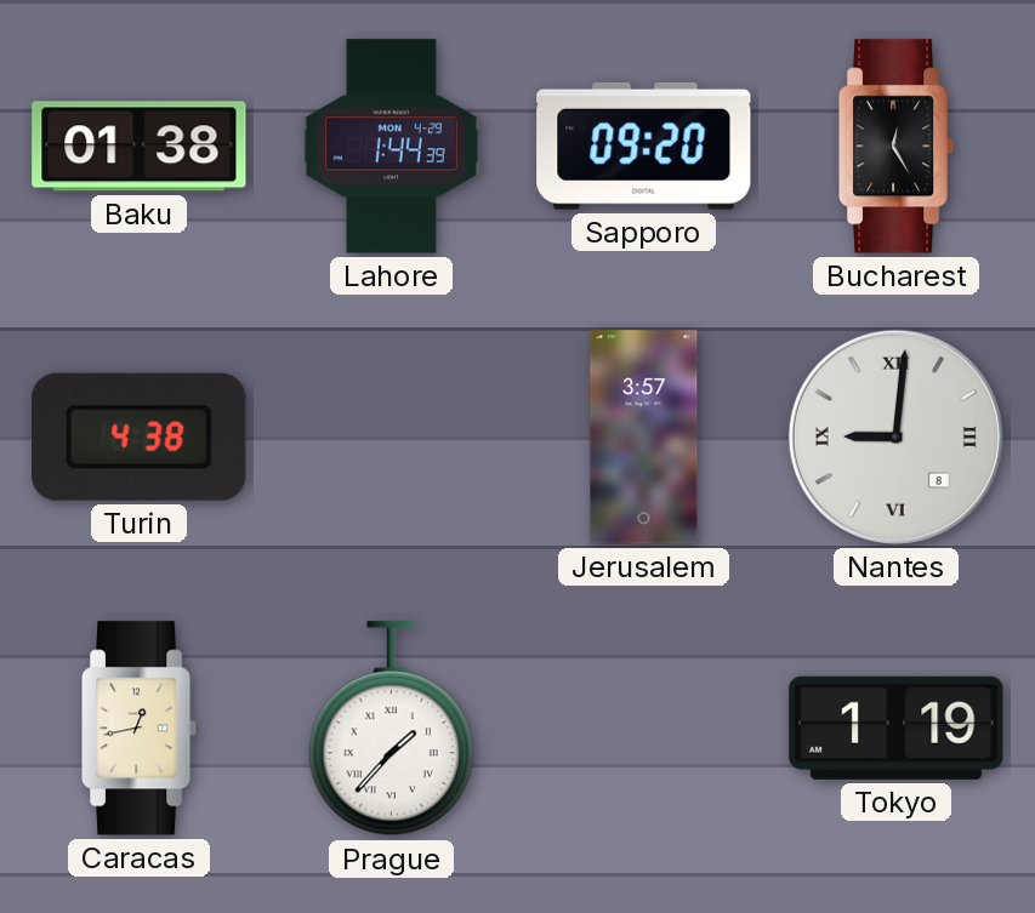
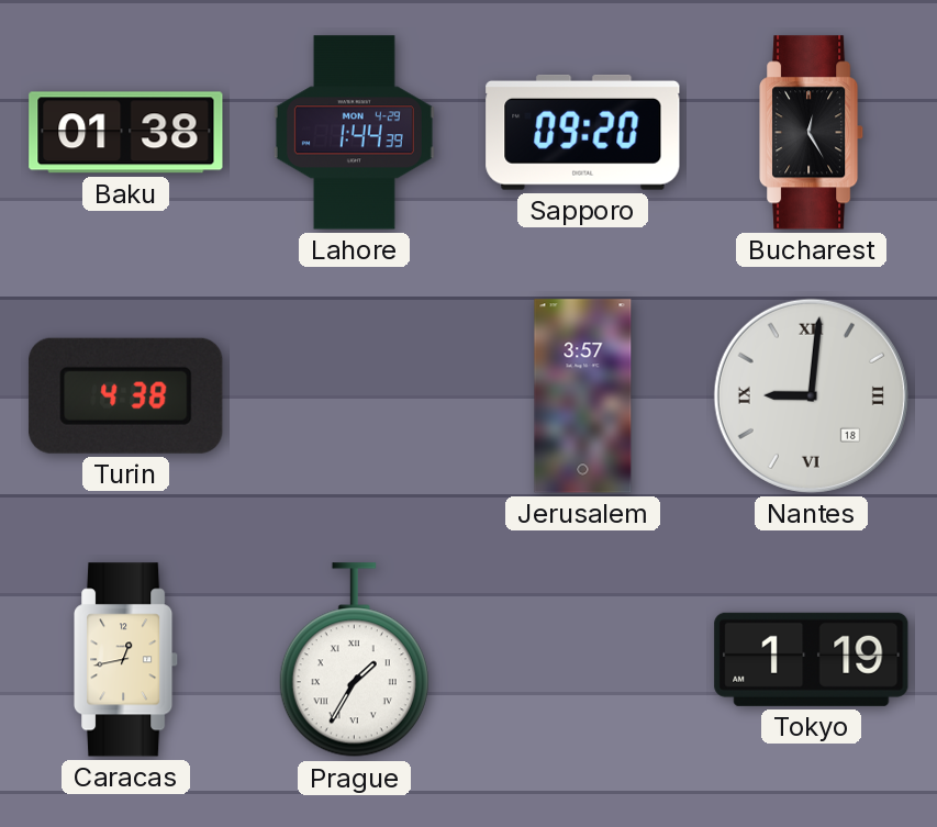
Nantes date: 8 -> 18
Prague: 1:37 -> 1:35
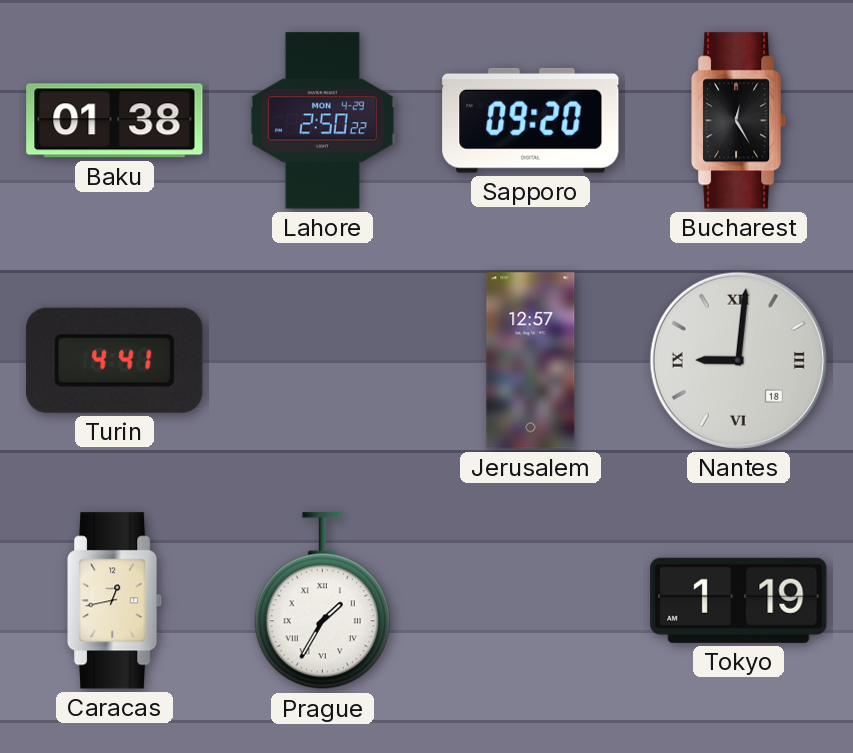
Lahore: 1:44 -> 2:50
Turin: 4:38 -> 4:41
Jerusalem: 3:57 -> 12:57
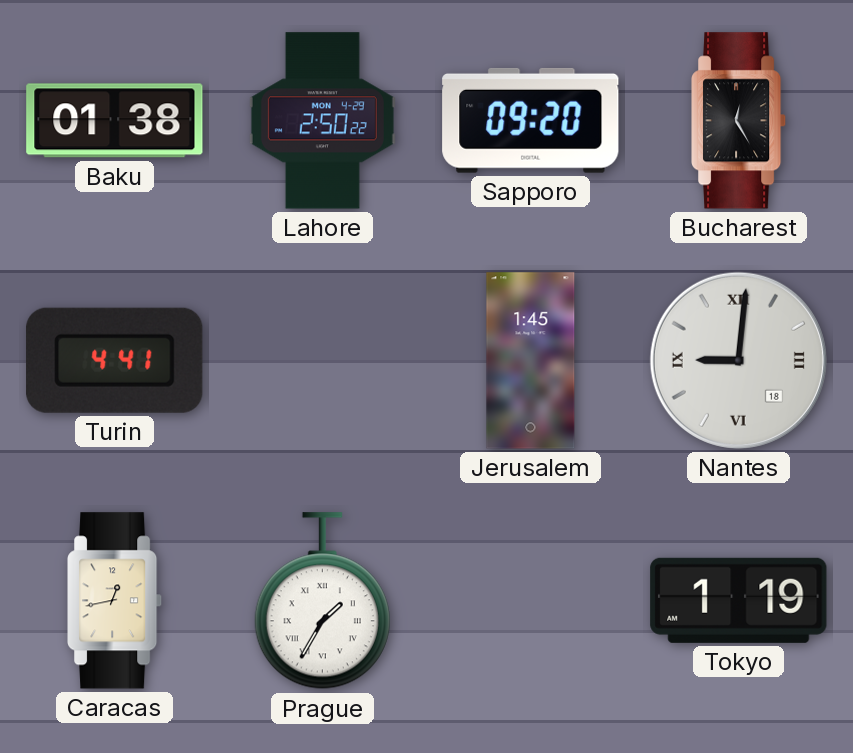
Jerusalem: 12:57 -> 1:45
